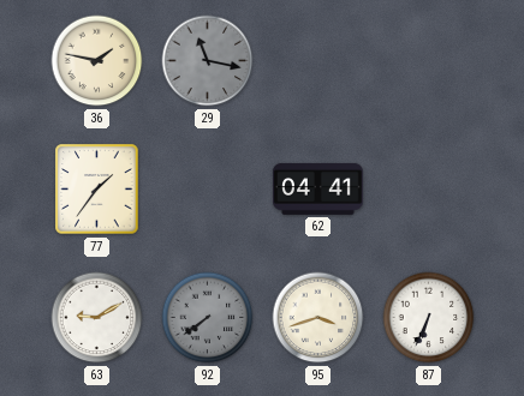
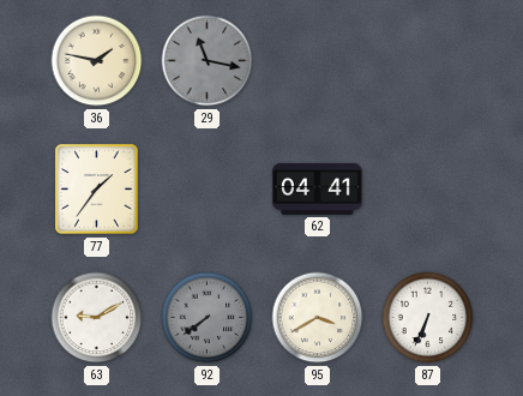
95: 3:42 -> 3:40
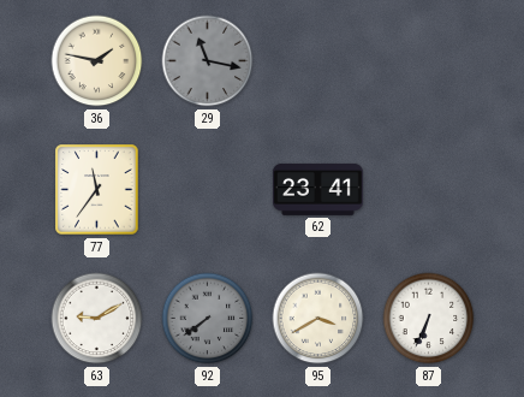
77: 1:36 -> 11:36
62: 04:41 -> 23:41
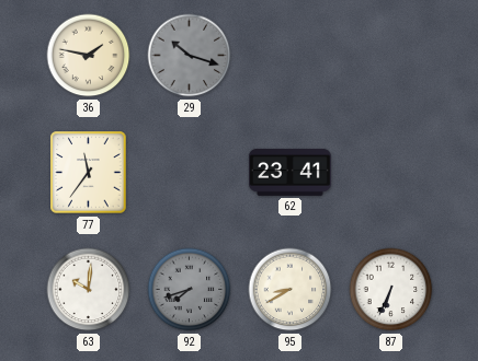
29: 11:17 -> 10:18
63: 9:10 -> 10:01
92: 7:39 -> 7:42
95: 3:40 -> 8:40
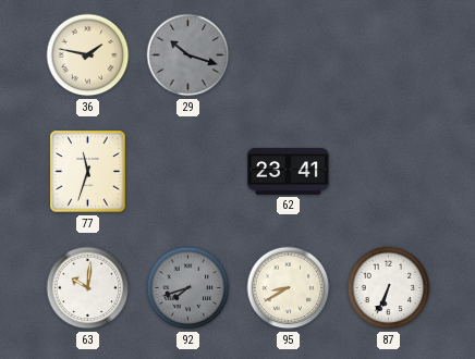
77: 11:36 -> 11:33
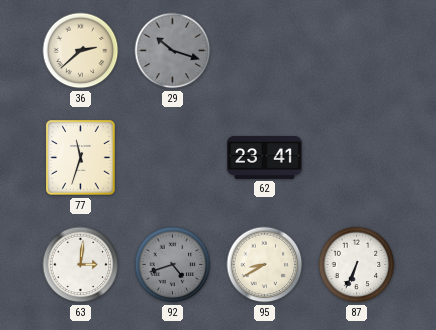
36: 1:47 -> 2:38
63: 10:01 -> 3:01
92: 7:42 -> 4:42
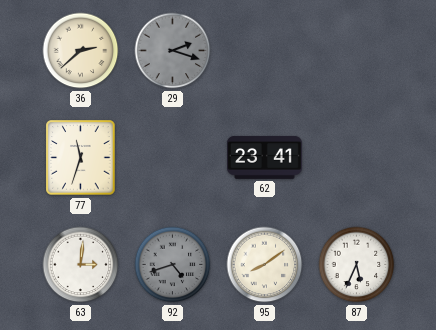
29: 10:18 -> 2:18
95: 8:40 -> 8:09
87: 6:34 -> 5:34
